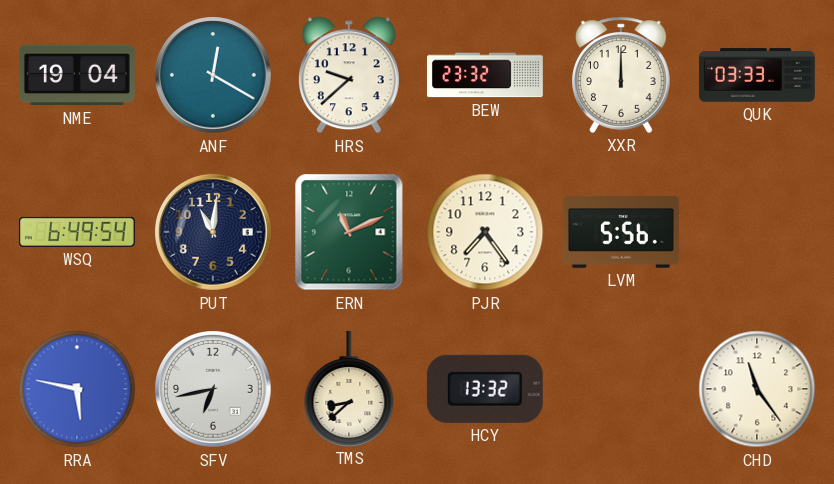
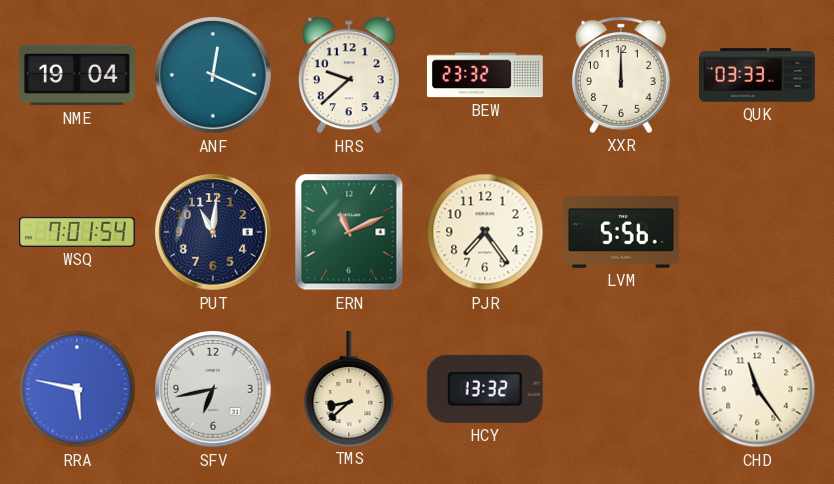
ANF: 12:20 -> 12:19
WSQ: 6:49 -> 7:01
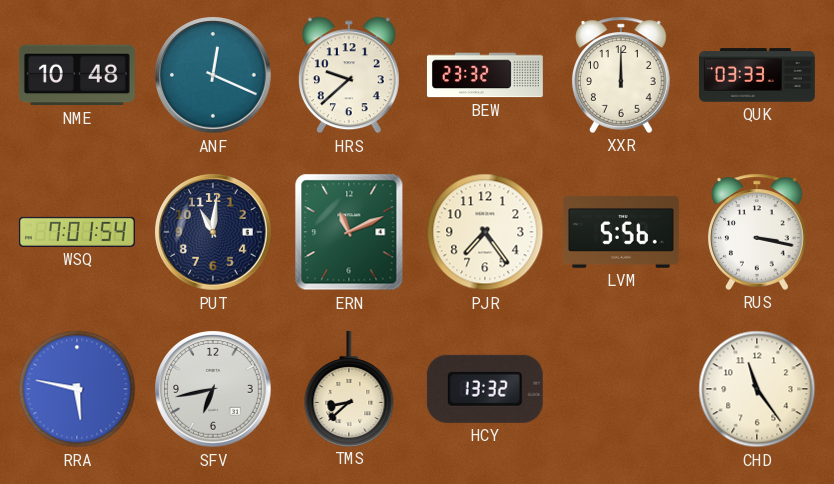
NME: 19:04 -> 10:48
RUS: none -> 3:17
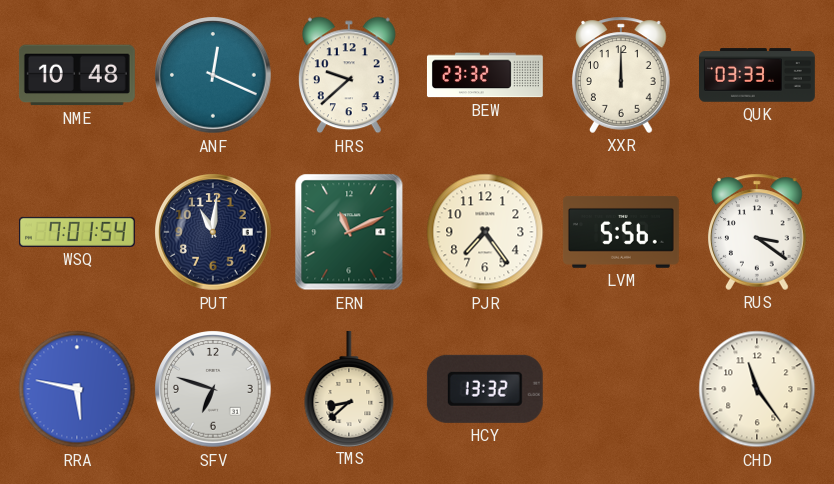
RUS: 3:17 -> 3:21
SFV: 6:43 -> 6:48
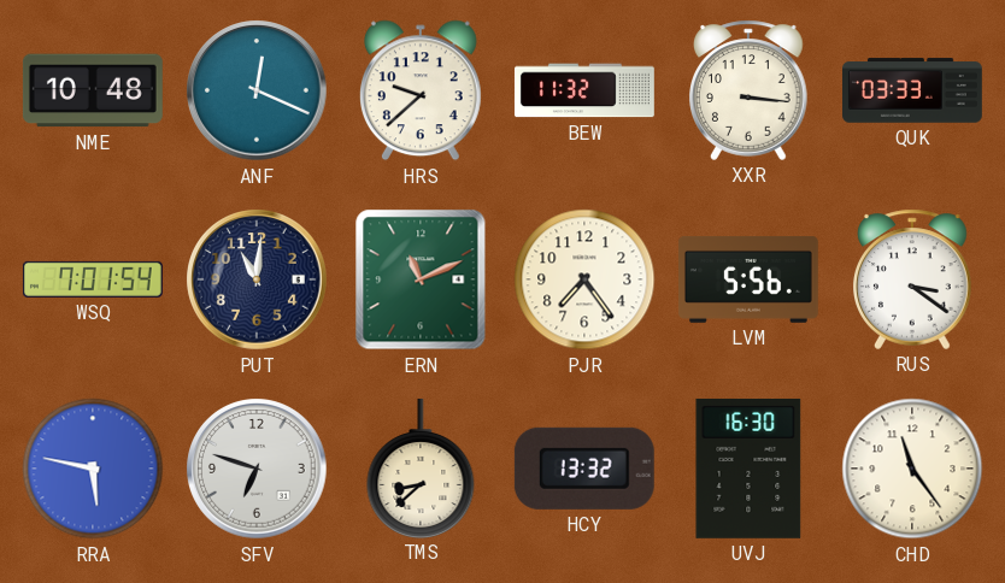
BEW: 23:32 -> 11:32
XXR: 12:00 -> 3:16
UVJ: none -> 16:30
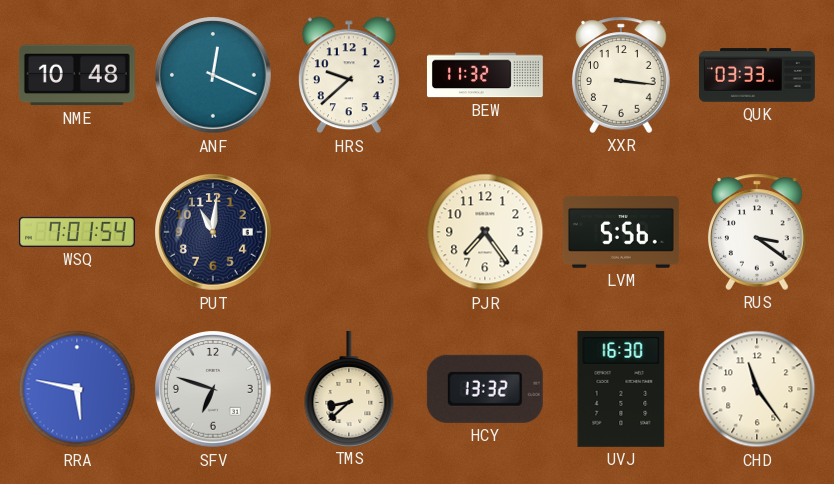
ERN: 11:11 -> none
